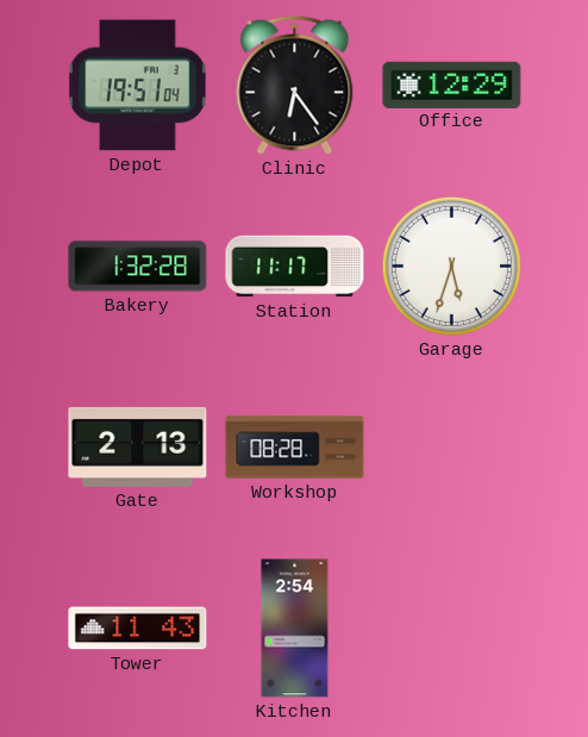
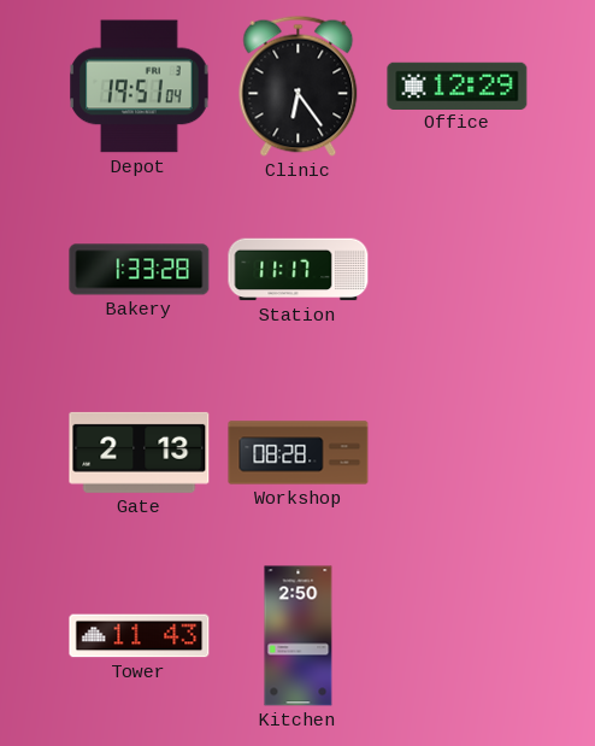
Bakery: 1:32 -> 1:33
Garage: 5:33 -> none
Kitchen: 2:54 -> 2:50
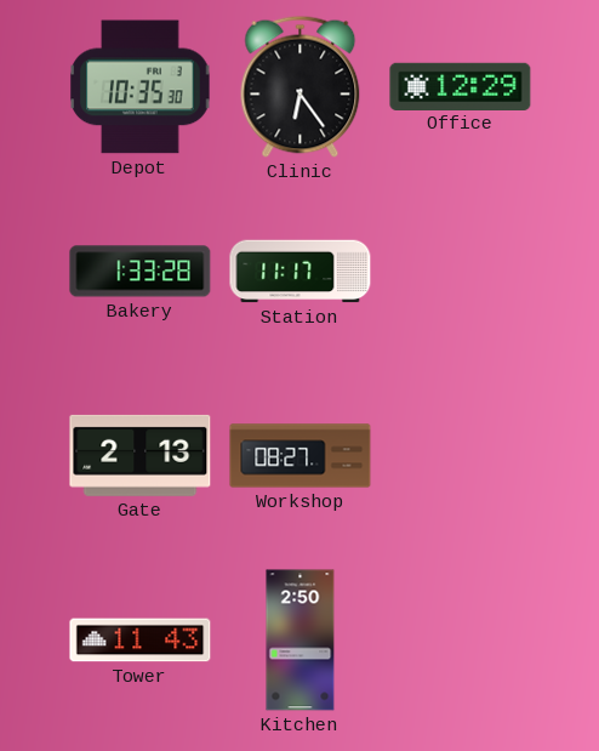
Depot: 19:51 -> 10:35
Workshop: 08:28 -> 08:27
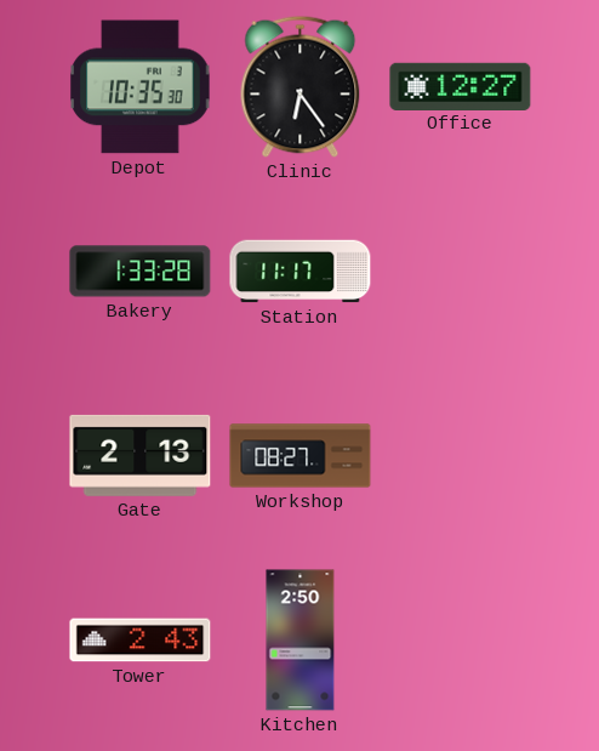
Office: 12:29 -> 12:27
Tower: 11:43 -> 2:43
